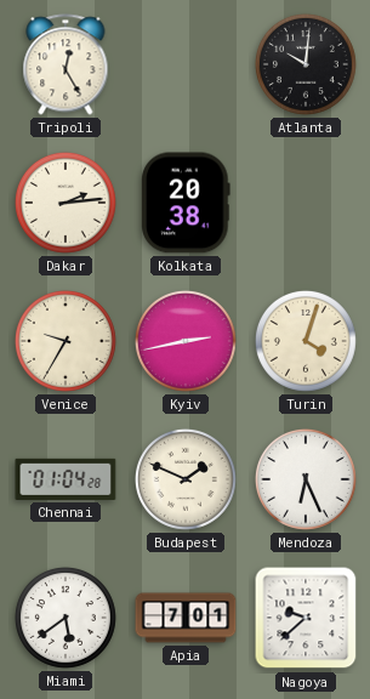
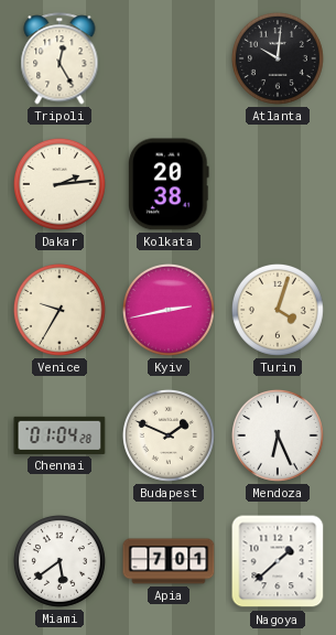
Nagoya: 9:38 -> 1:38
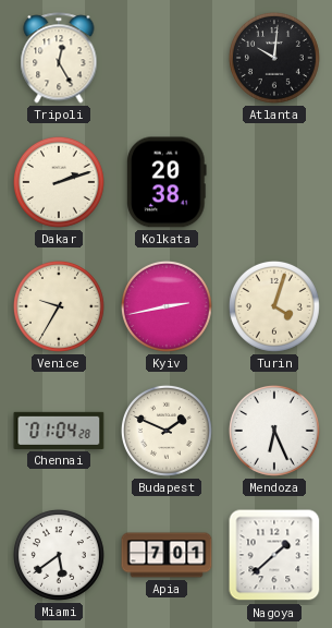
Dakar: 2:14 -> 2:12
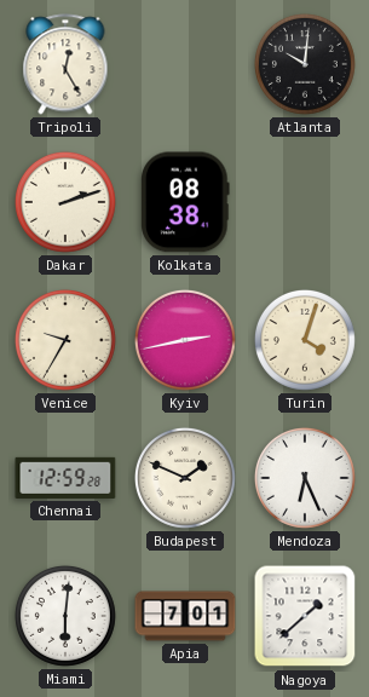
Kolkata: 20:38 -> 08:38
Chennai: 01:04 -> 12:59
Miami: 5:39 -> 6:01
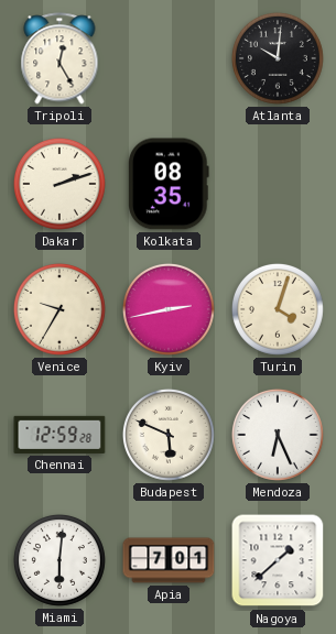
Kolkata: 08:38 -> 08:35
Budapest: 1:49 -> 5:49
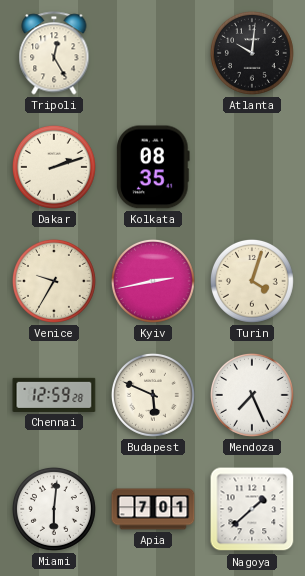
Mendoza: 6:26 -> 7:26
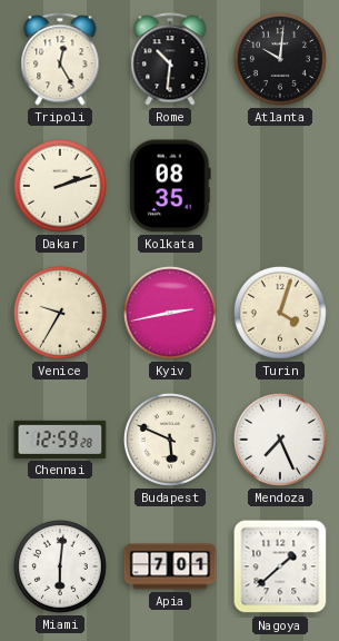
Rome: none -> 10:31
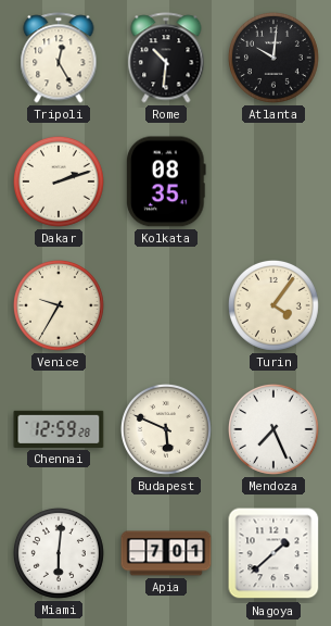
Kyiv: 2:43 -> none
Turin: 4:03 -> 4:06
